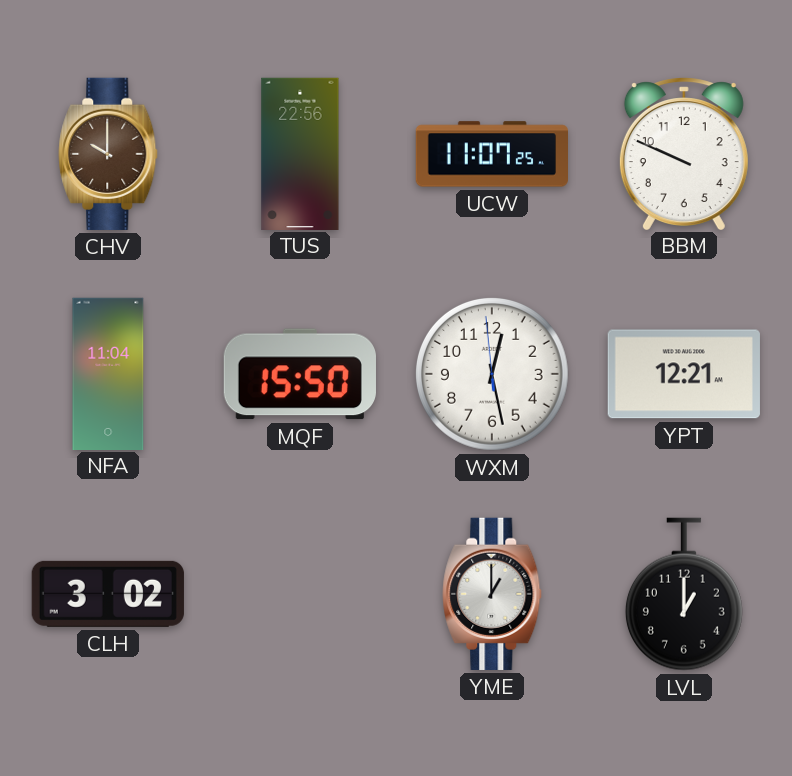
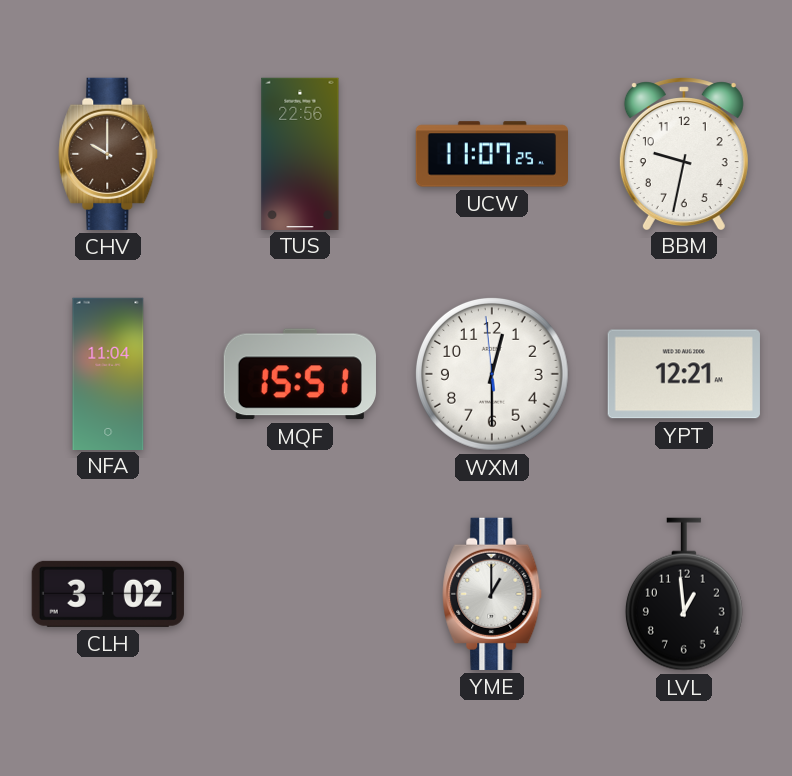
BBM: 9:49 -> 9:32
MQF: 15:50 -> 15:51
WXM: 12:27 -> 12:29
LVL: 1:00 -> 12:59
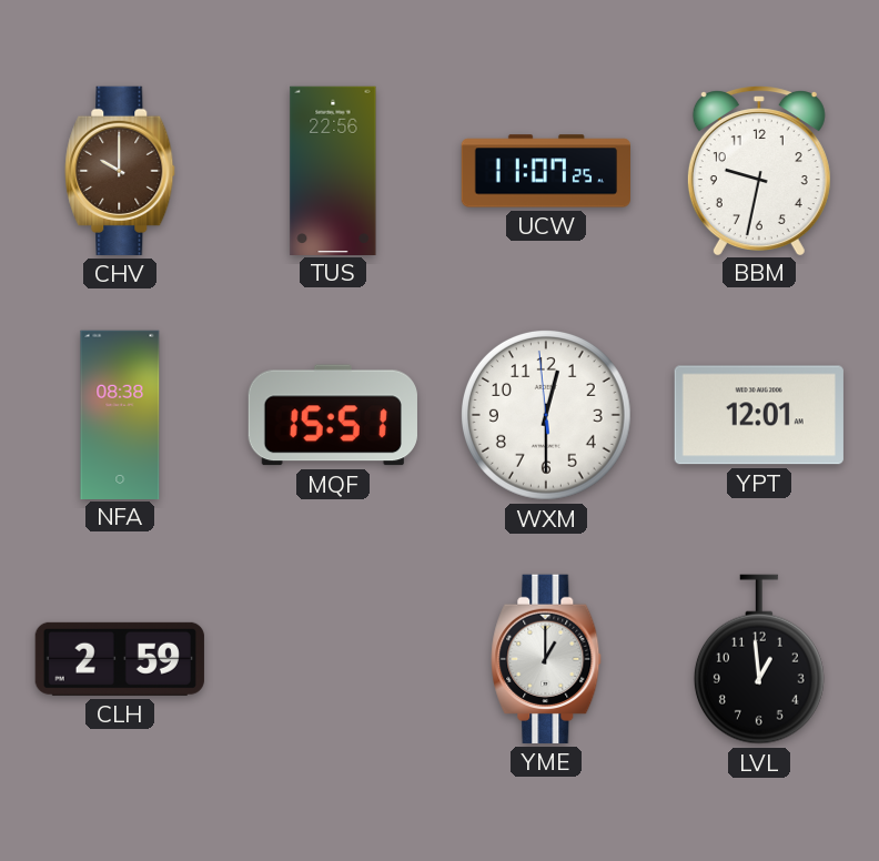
NFA: 11:04 -> 08:38
YPT: 12:21 -> 12:01
CLH: 3:02 -> 2:59
